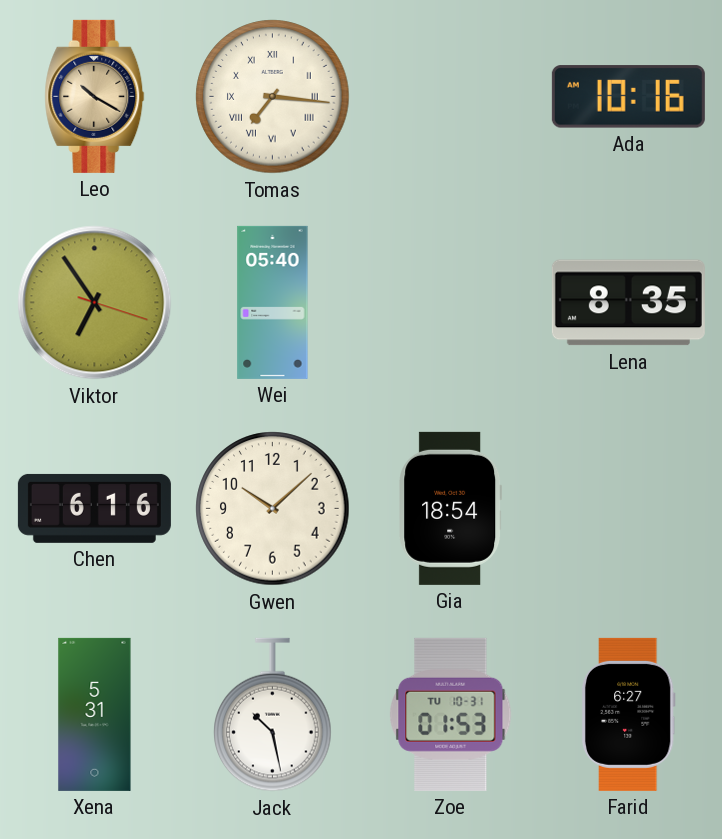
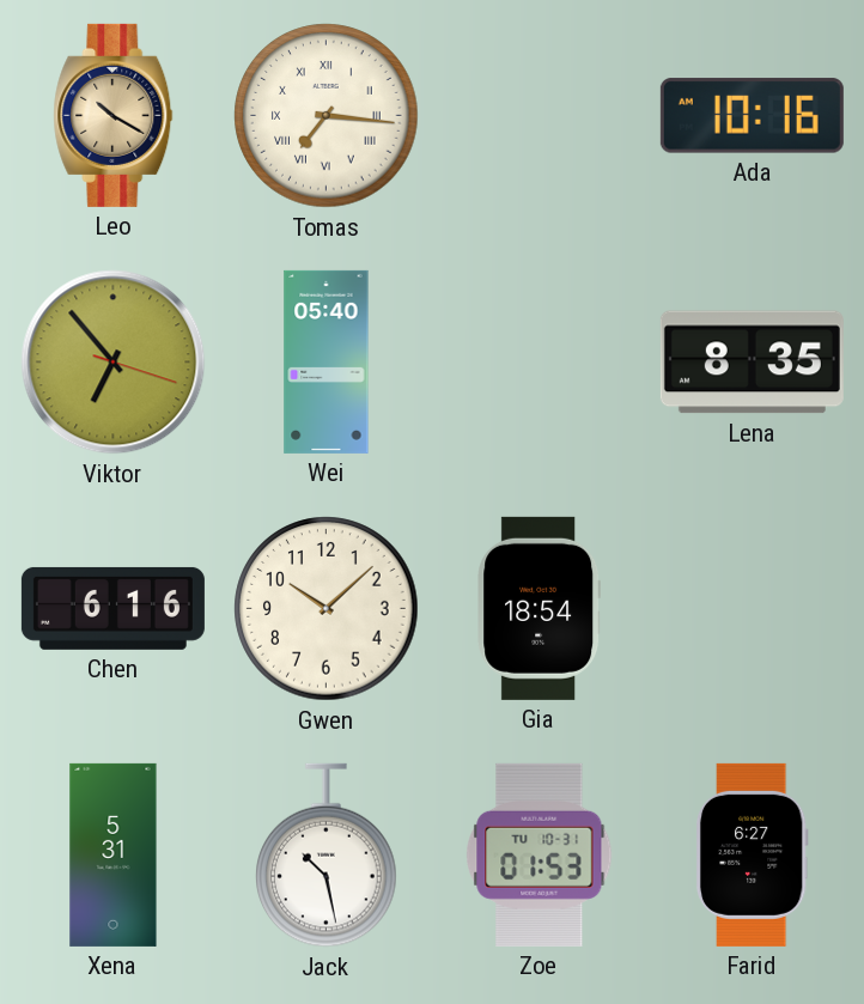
Viktor: 6:54 -> 6:53
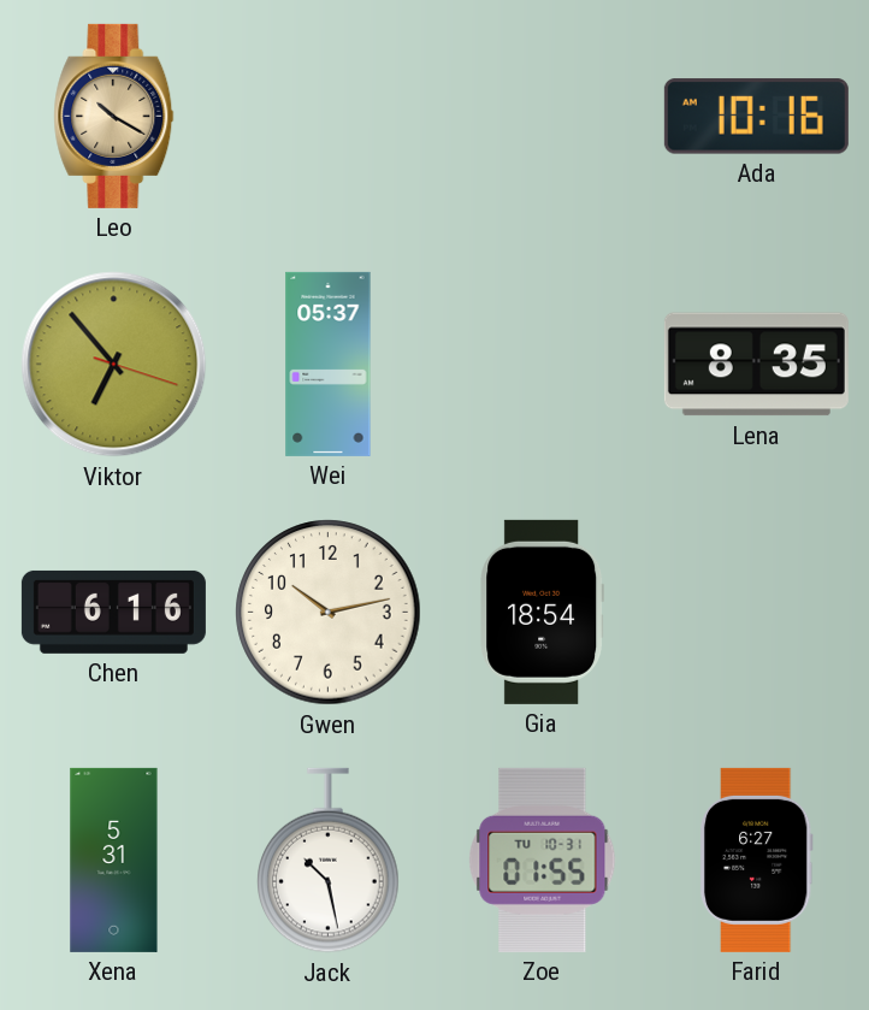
Tomas: 7:16 -> none
Wei: 05:40 -> 05:37
Gwen: 10:08 -> 10:13
Zoe: 01:53 -> 01:55
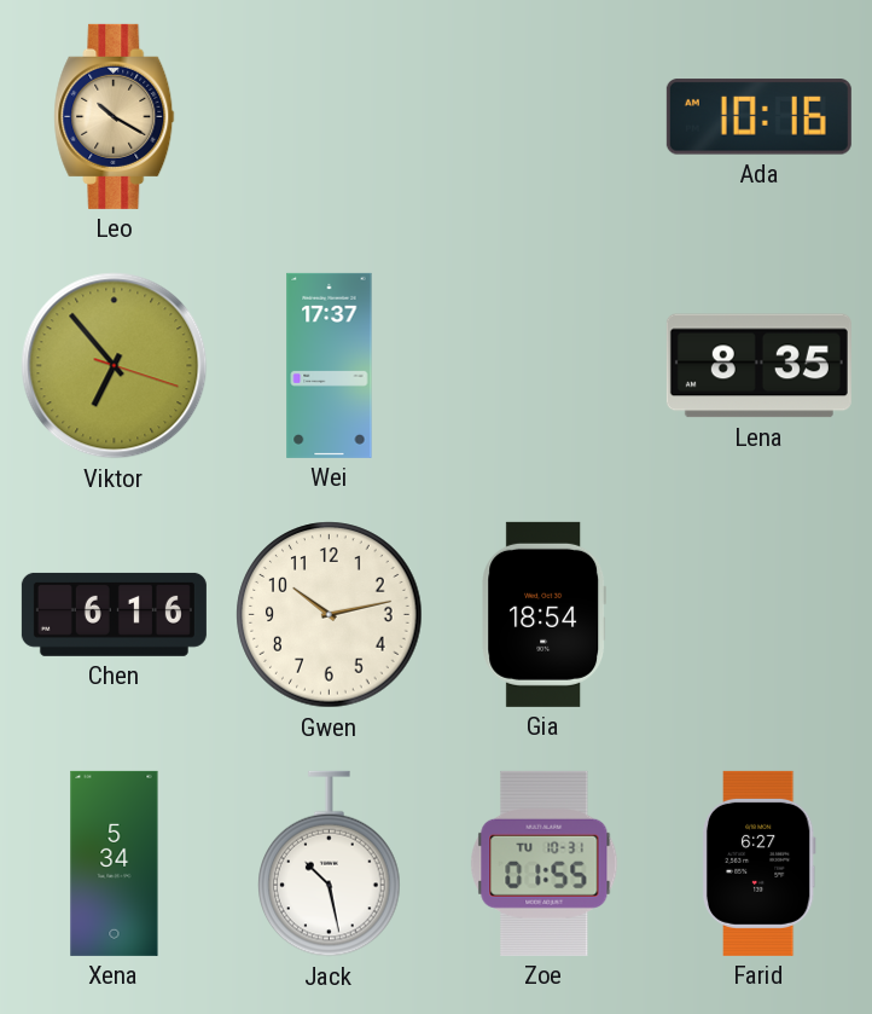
Wei: 05:37 -> 17:37
Xena: 5:31 -> 5:34
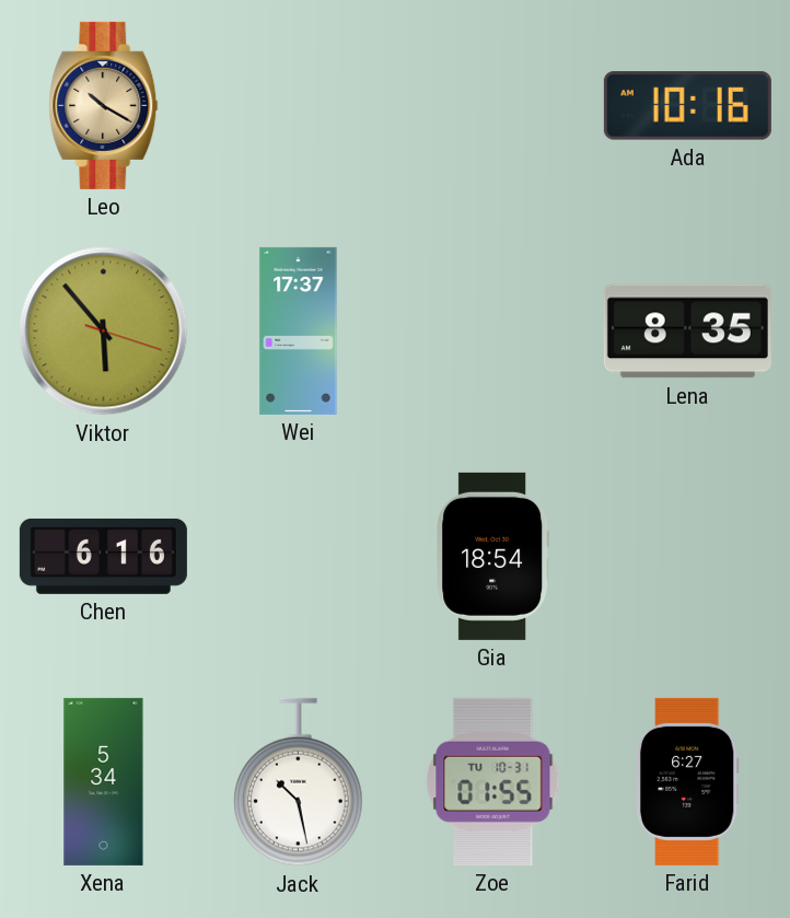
Viktor: 6:53 -> 5:53
Gwen: 10:13 -> none
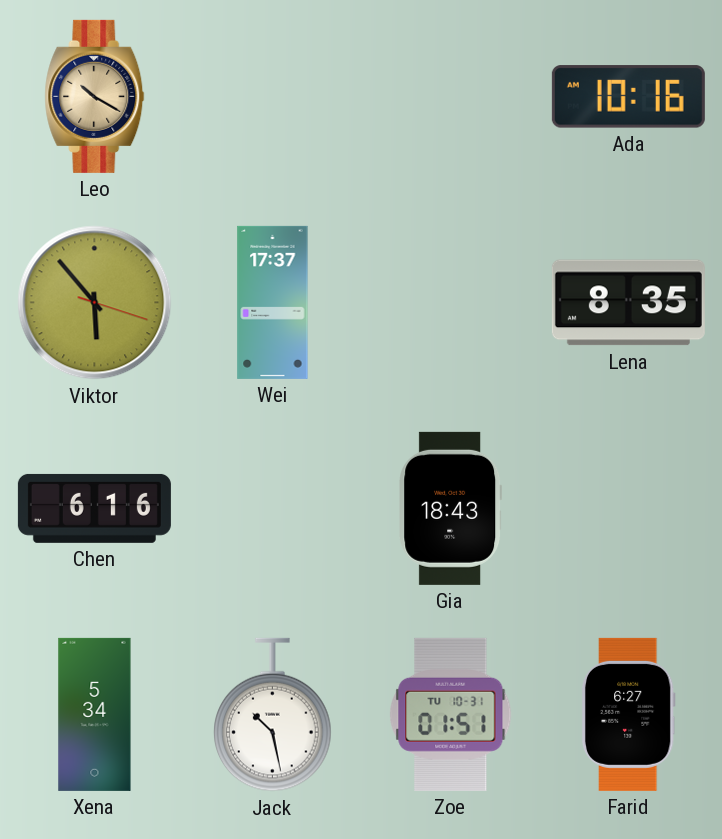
Gia: 18:54 -> 18:43
Zoe: 01:55 -> 01:51
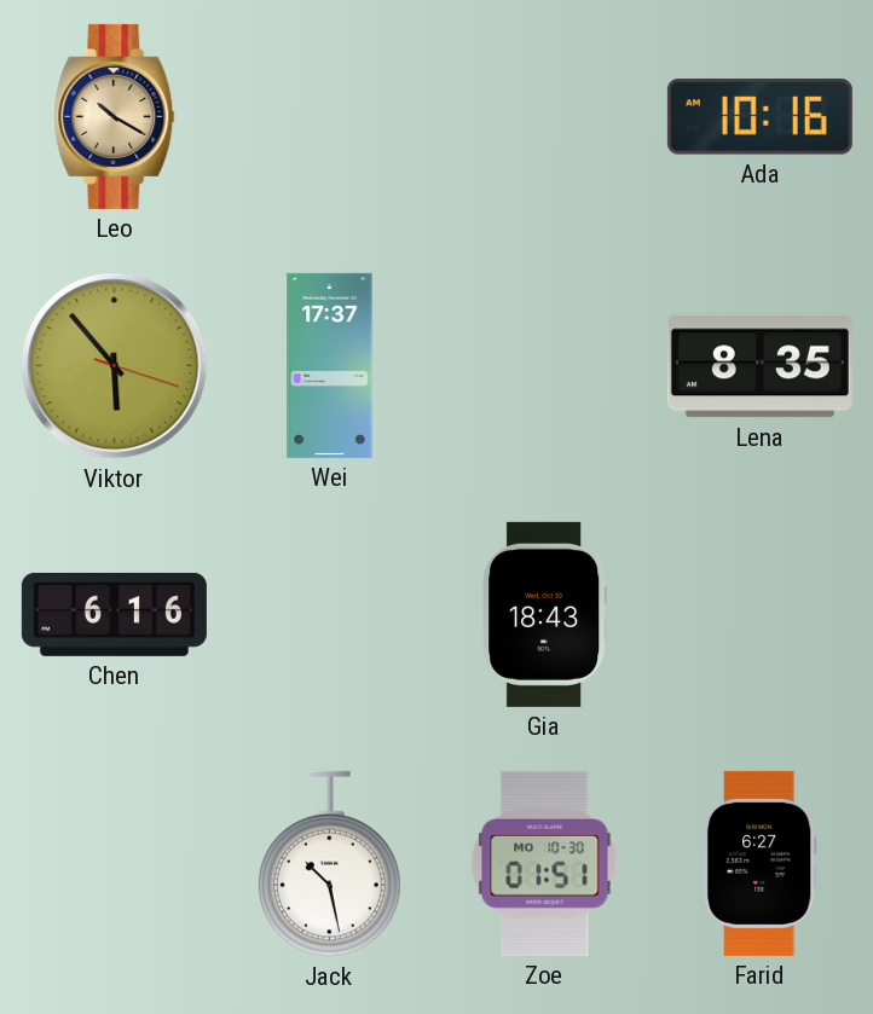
Xena: 5:34 -> none
Zoe date: TU 10-31 -> MO 10-30
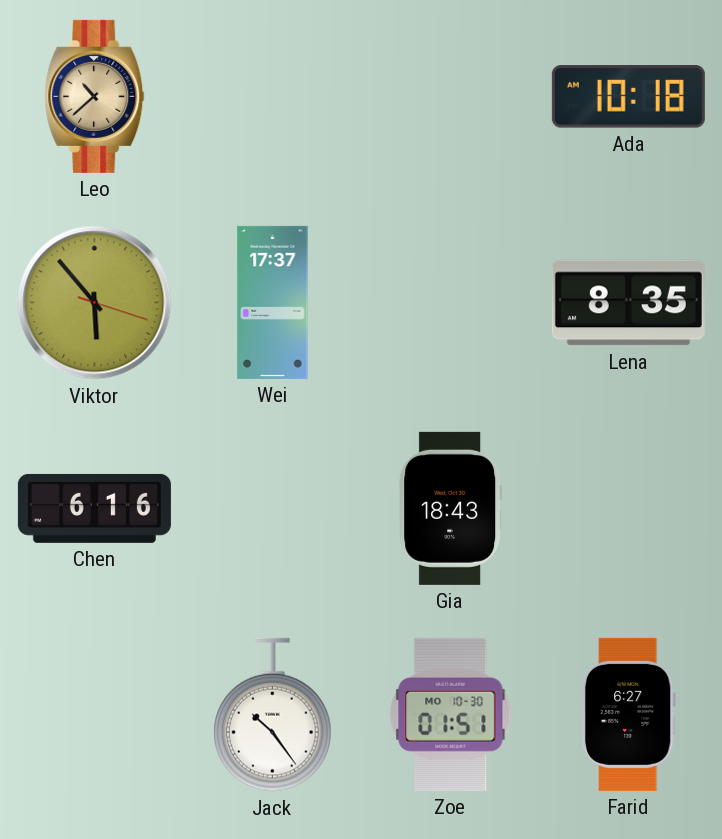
Leo: 10:20 -> 10:38
Ada: 10:16 -> 10:18
Jack: 10:28 -> 10:24
